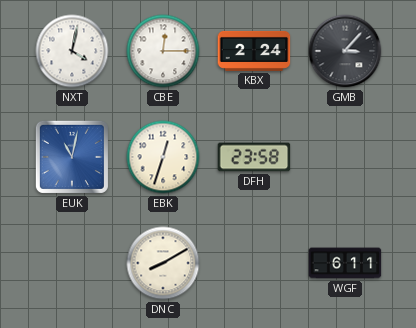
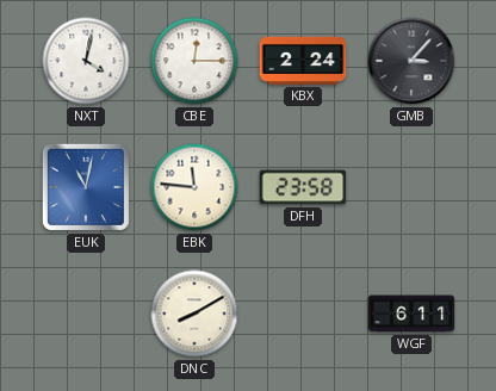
EBK: 12:33 -> 11:46
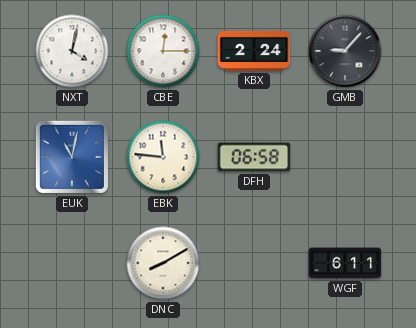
GMB: 3:07 -> 9:07
DFH: 23:58 -> 06:58
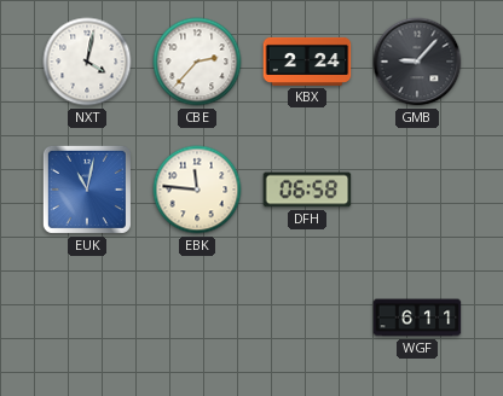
CBE: 12:15 -> 2:37
DNC: 8:10 -> none
